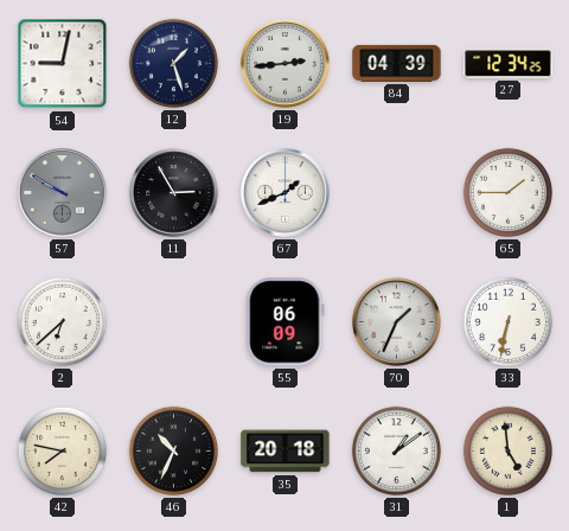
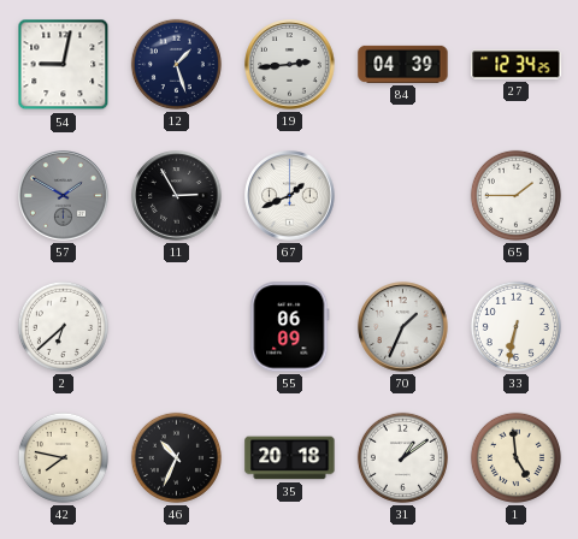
57: 9:50 -> 1:50
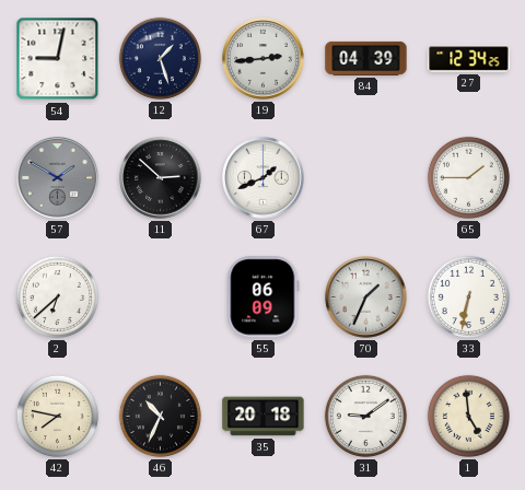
11: 2:55 -> 2:52
31: 1:09 -> 9:09
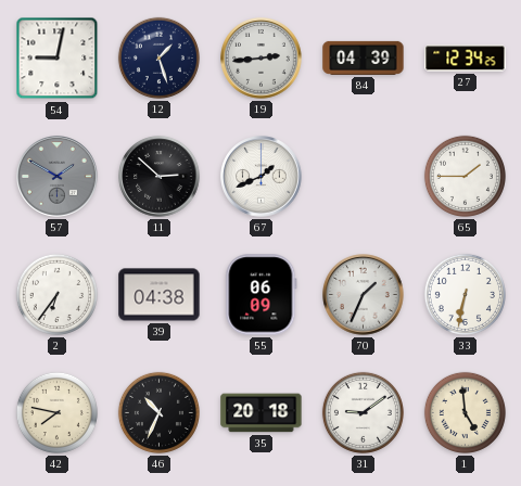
2: 6:38 -> 6:36
39: none -> 04:38
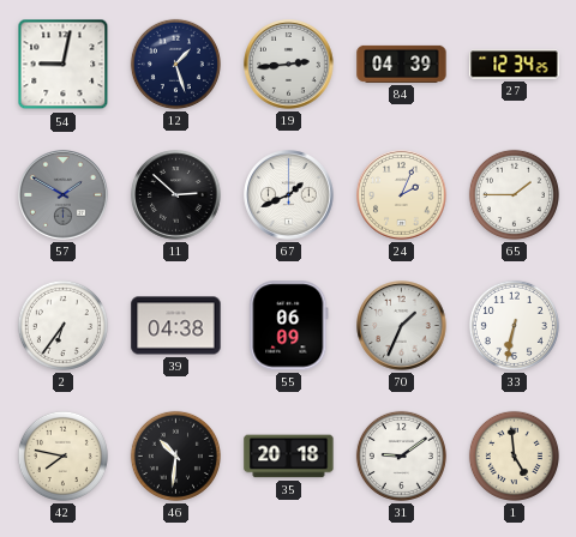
24: none -> 2:04
46: 10:34 -> 10:31
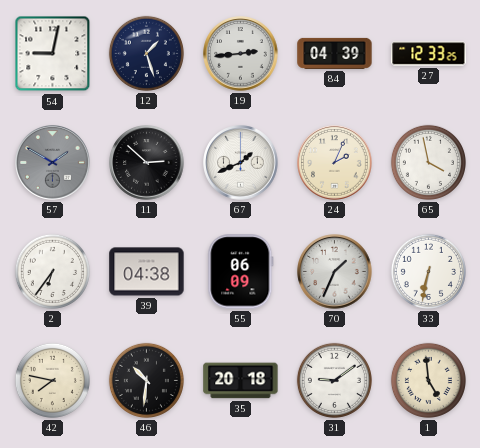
27: 12:34 -> 12:33
65: 1:45 -> 3:58
